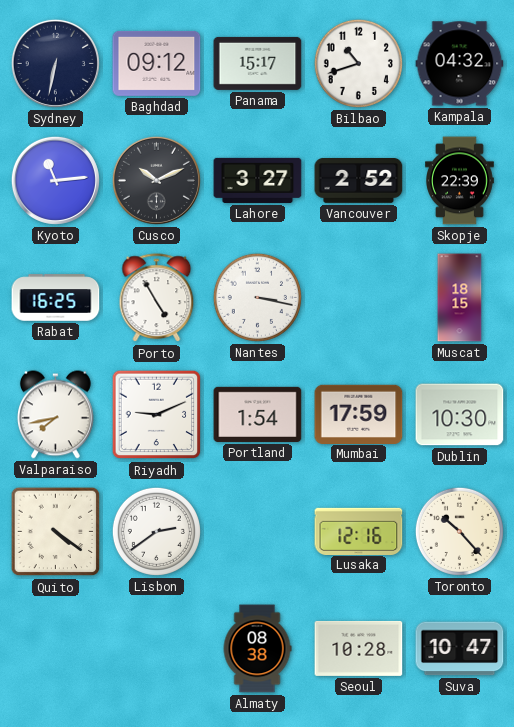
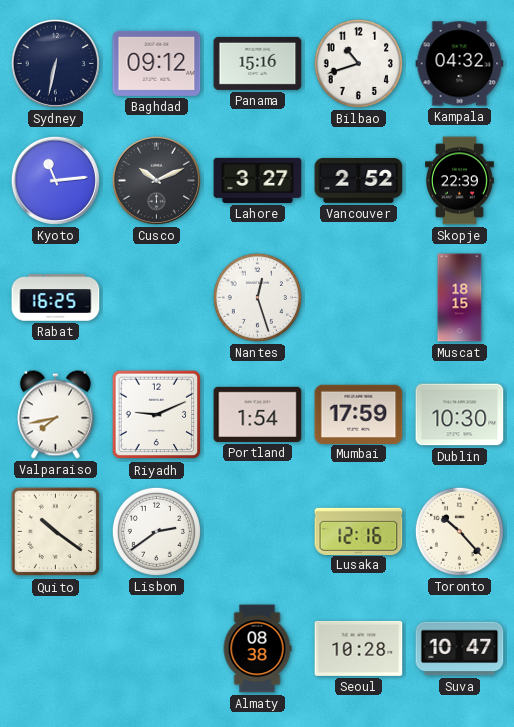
Panama: 15:17 -> 15:16
Porto: 4:55 -> none
Nantes: 3:17 -> 12:27
Quito: 4:21 -> 10:21
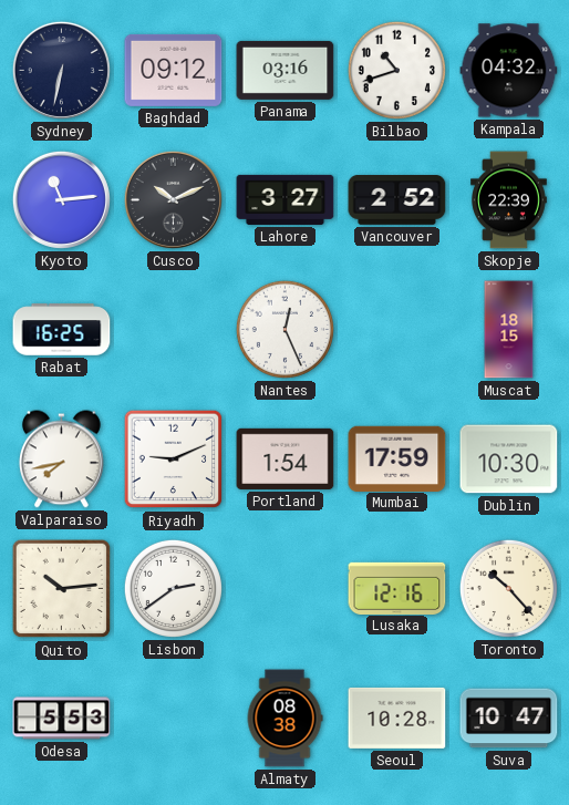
Panama: 15:16 -> 03:16
Nantes: 12:27 -> 12:26
Quito: 10:21 -> 10:14
Odesa: none -> 5:53
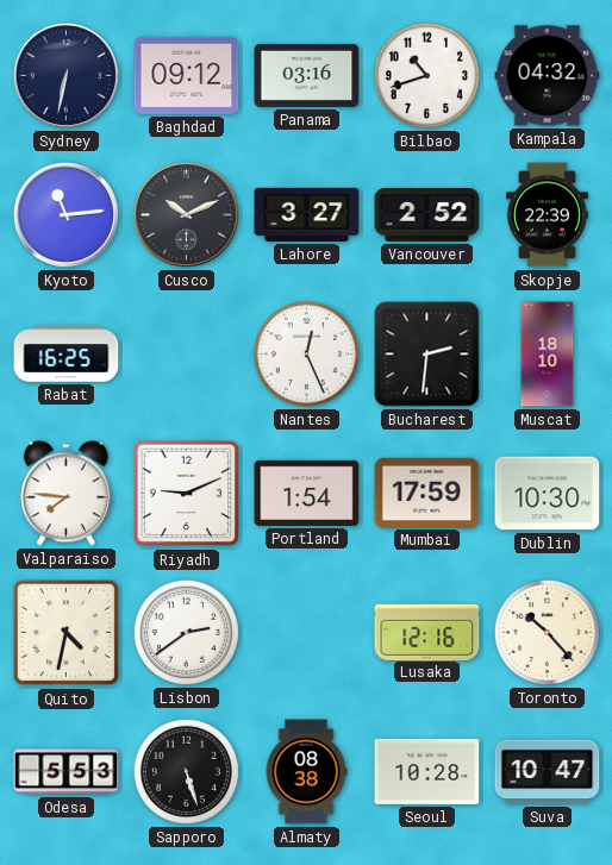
Bucharest: none -> 2:31
Muscat: 18:15 -> 18:10
Valparaiso: 7:43 -> 7:46
Quito: 10:14 -> 4:32
Sapporo: none -> 5:27
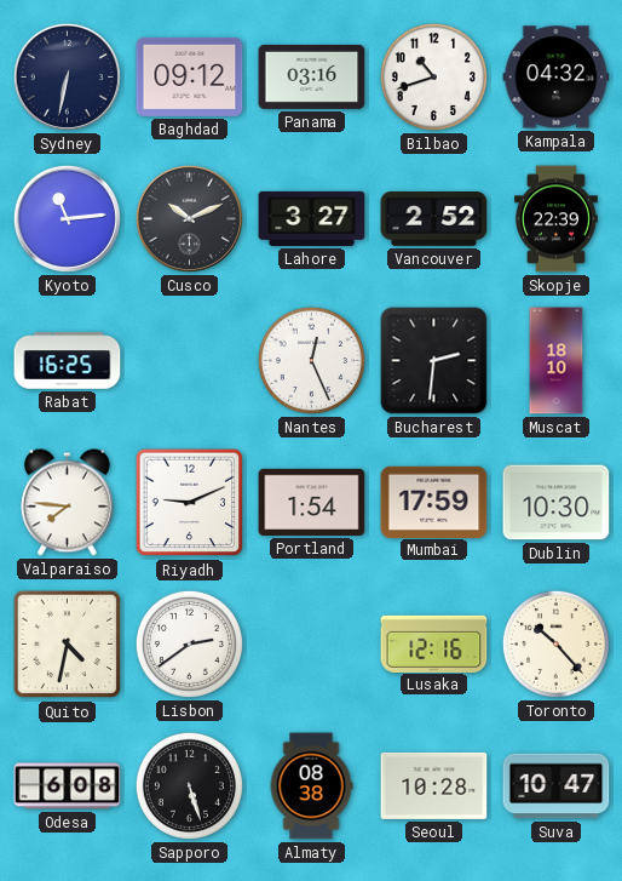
Odesa: 5:53 -> 6:08
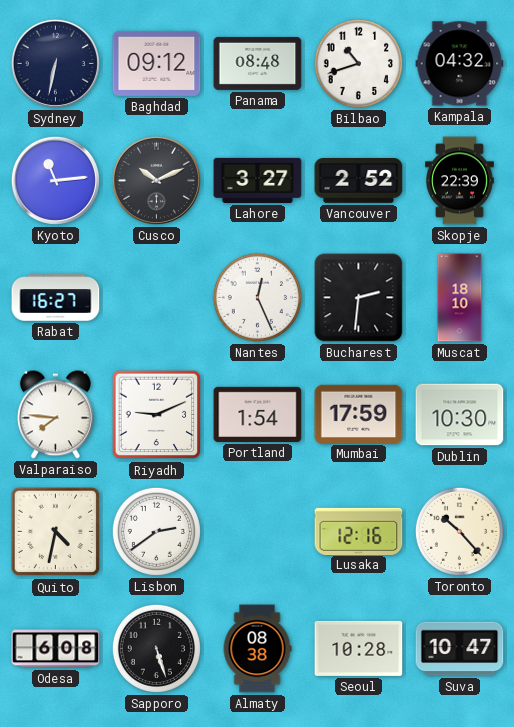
Panama: 03:16 -> 08:48
Rabat: 16:25 -> 16:27
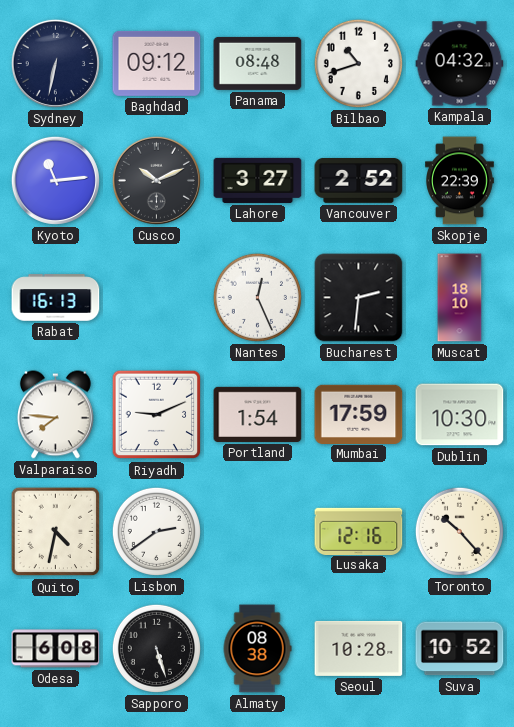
Rabat: 16:27 -> 16:13
Suva: 10:47 -> 10:52
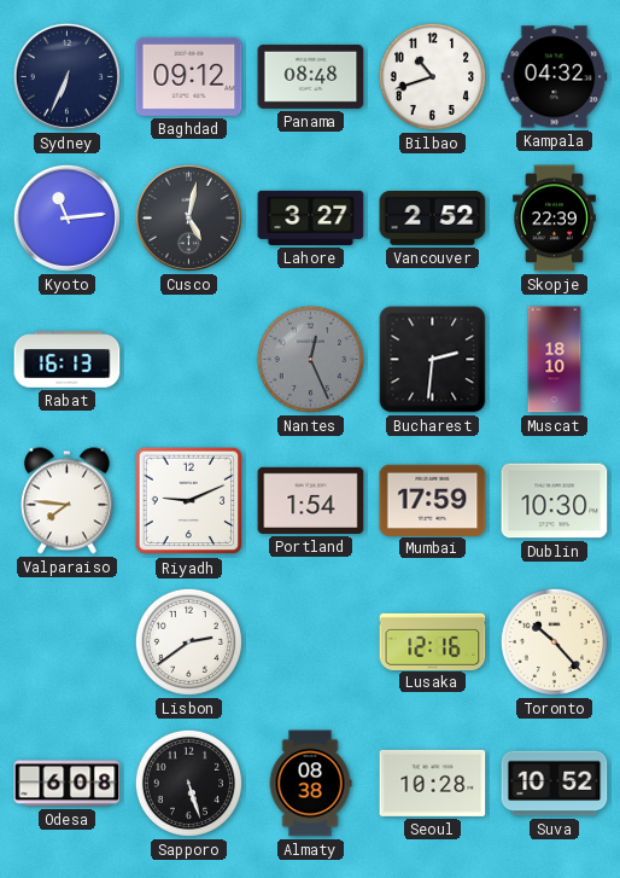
Sydney: 6:32 -> 6:34
Cusco: 10:11 -> 5:02
Nantes dial: white -> grey
Quito: 4:32 -> none
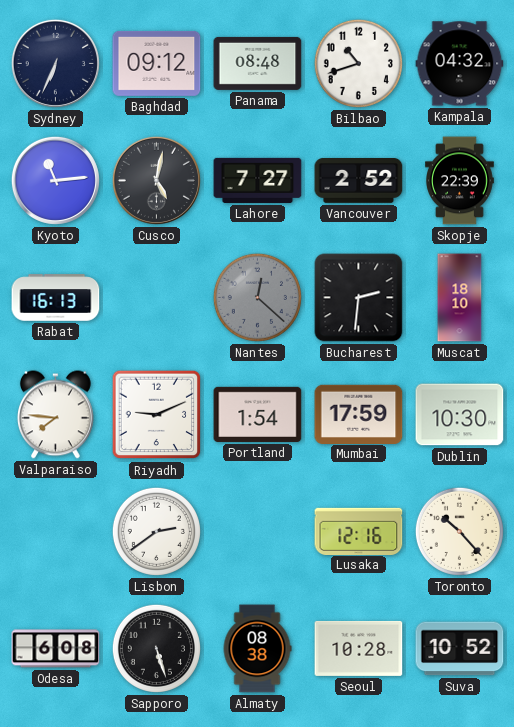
Lahore: 3:27 -> 7:27
Nantes: 12:26 -> 12:22
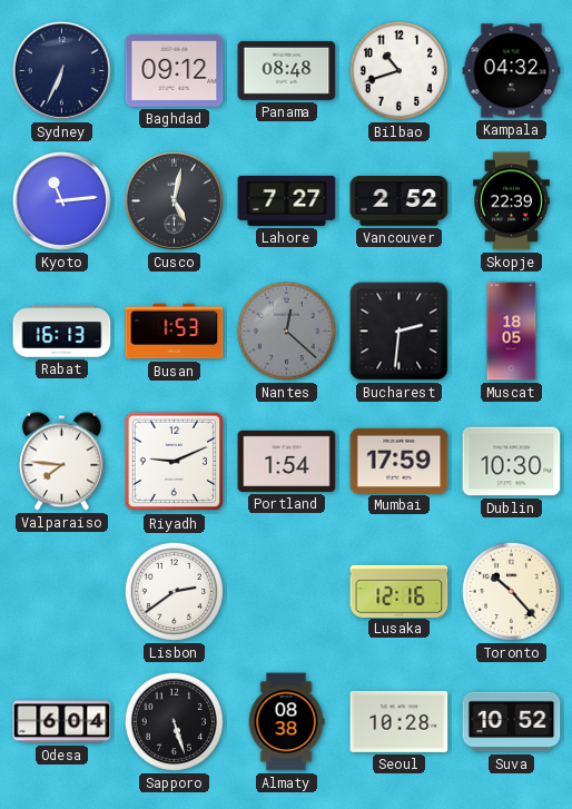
Busan: none -> 1:53
Muscat: 18:10 -> 18:05
Odesa: 6:08 -> 6:04
